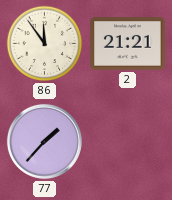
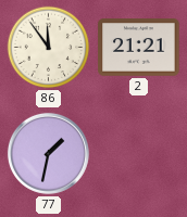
77: 1:37 -> 1:32
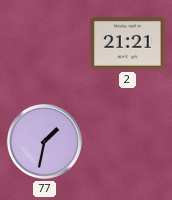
86: 11:54 -> none
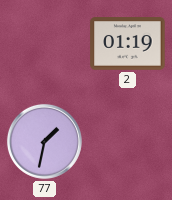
2: 21:21 -> 01:19
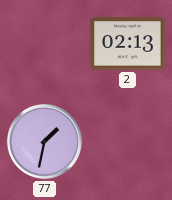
2: 01:19 -> 02:13
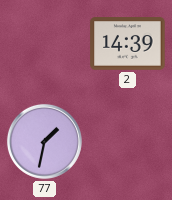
2: 02:13 -> 14:39
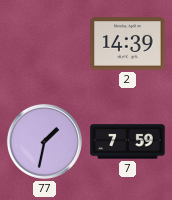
7: none -> 7:59
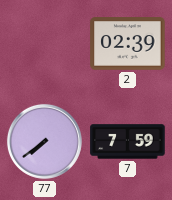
2: 14:39 -> 02:39
77: 1:32 -> 7:39
